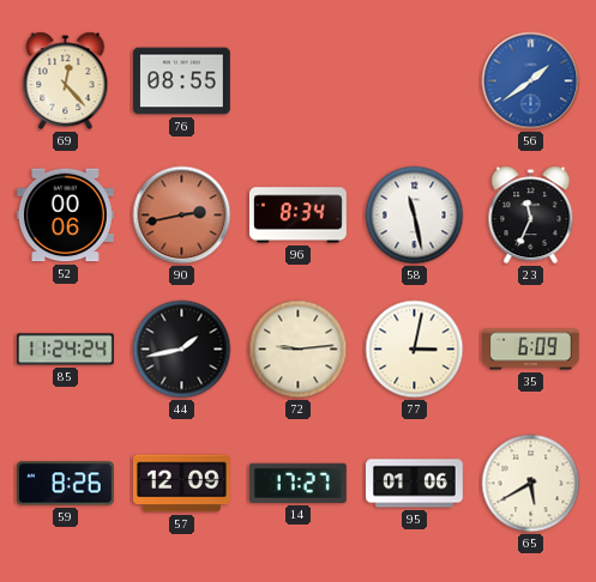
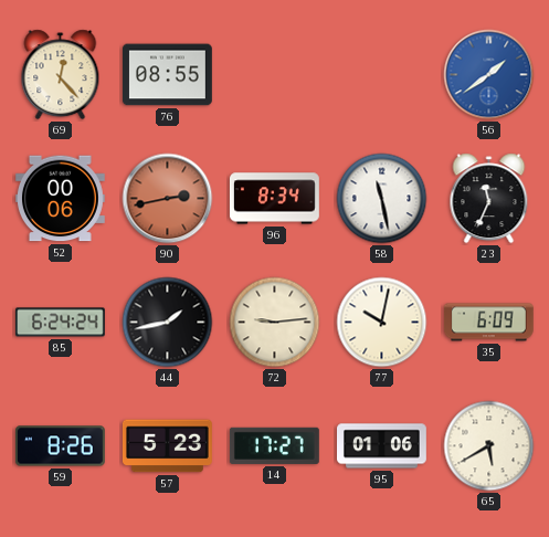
85: 11:24 -> 6:24
77: 3:02 -> 10:02
57: 12:09 -> 5:23
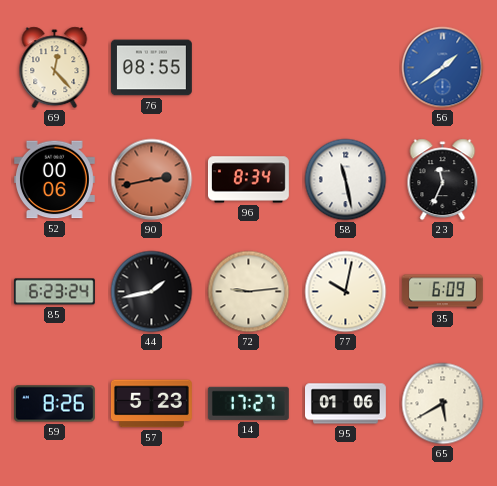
85: 6:24 -> 6:23
